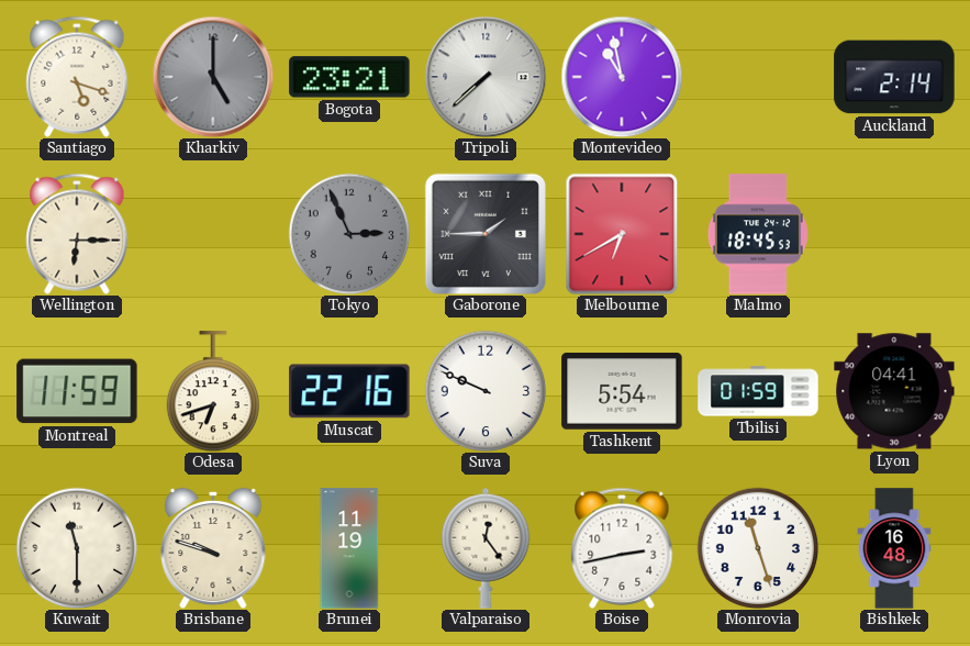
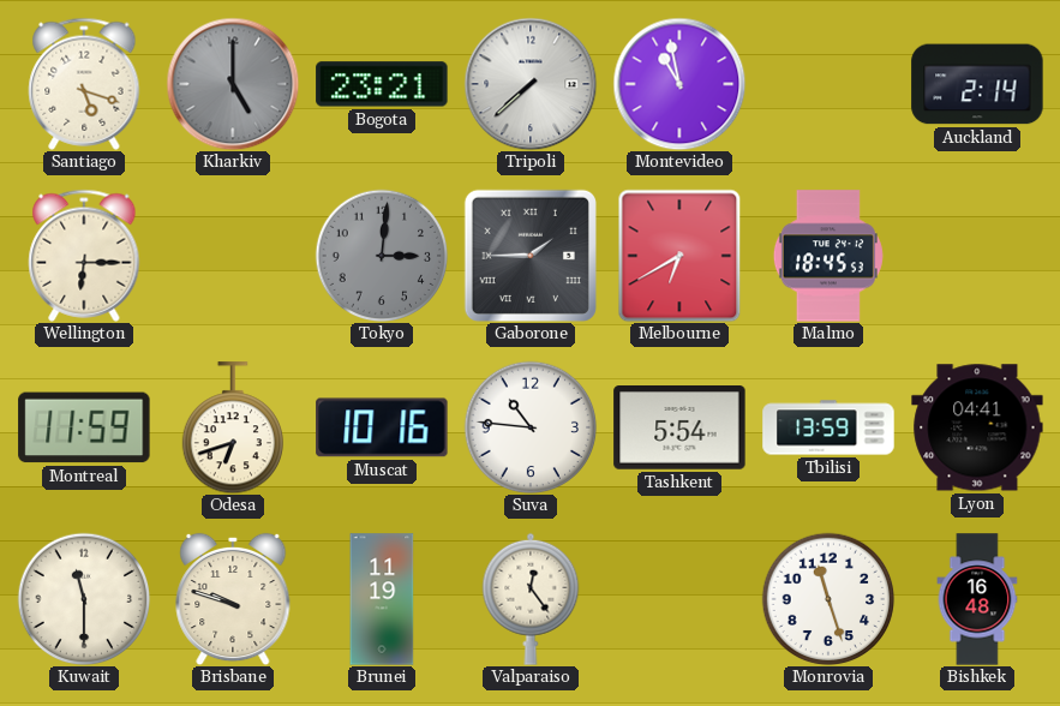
Tokyo: 2:56 -> 3:01
Muscat: 22:16 -> 10:16
Suva: 9:49 -> 10:46
Tbilisi: 01:59 -> 13:59
Boise: 2:43 -> none
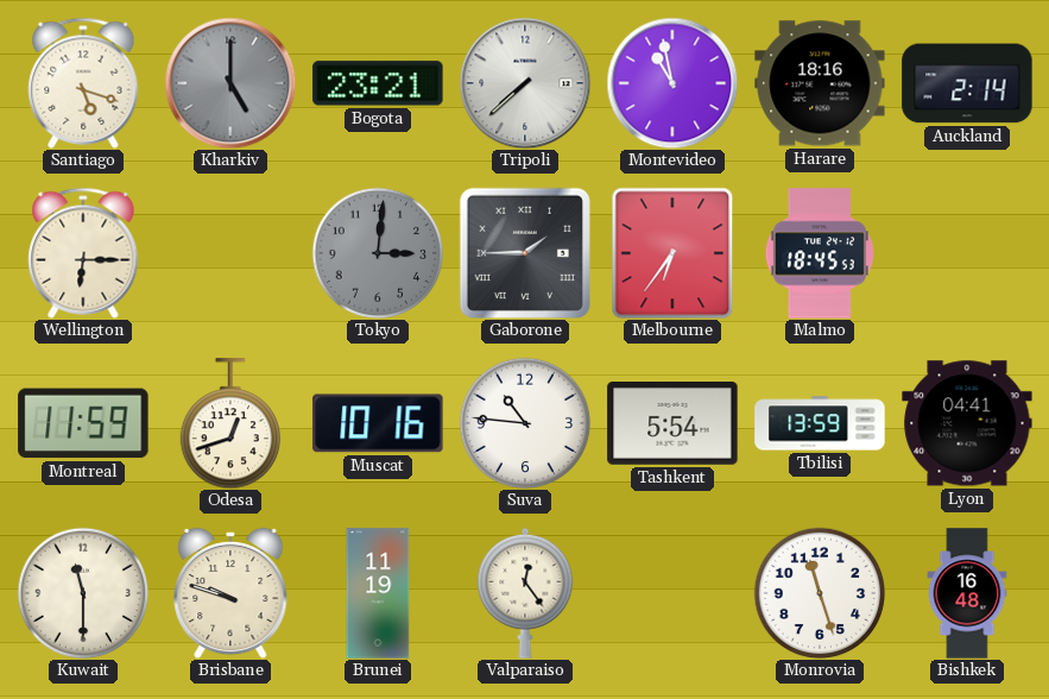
Harare: none -> 18:16
Melbourne: 6:40 -> 6:36
Odesa: 6:42 -> 12:42
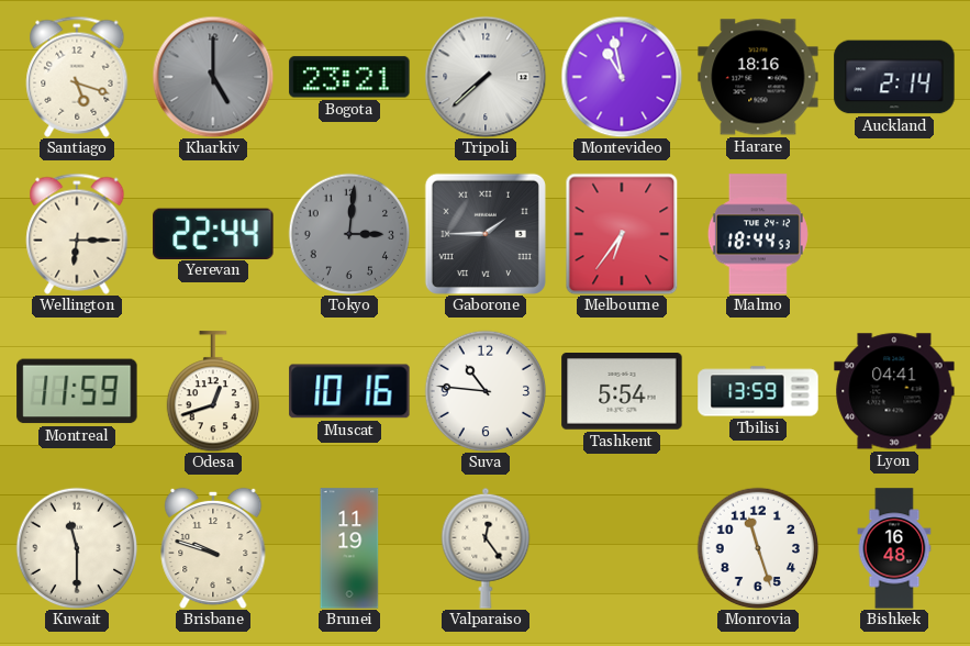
Yerevan: none -> 22:44
Malmo: 18:45 -> 18:44
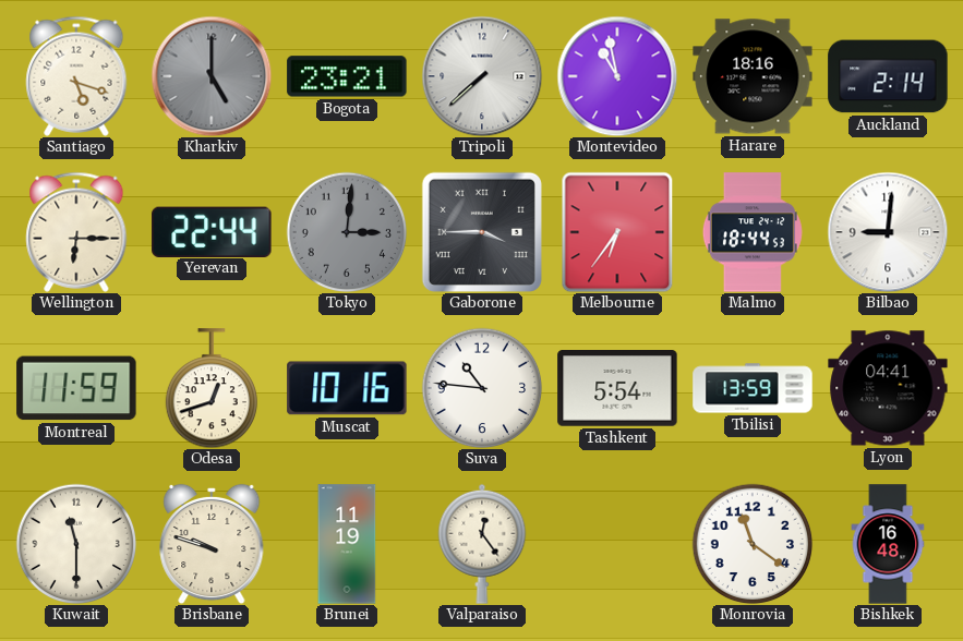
Gaborone: 1:45 -> 3:45
Bilbao: none -> 9:01
Monrovia: 11:27 -> 11:21
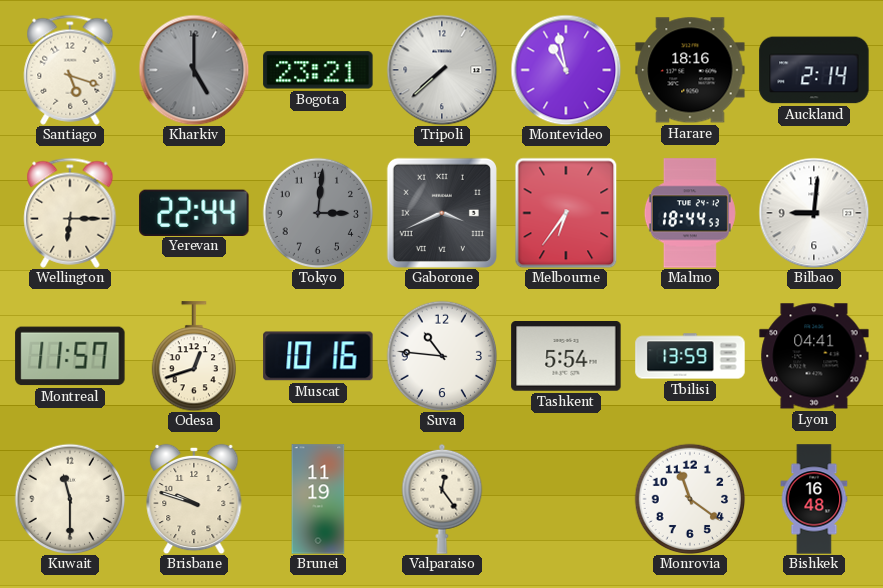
Gaborone: 3:45 -> 3:41
Montreal: 11:59 -> 11:57
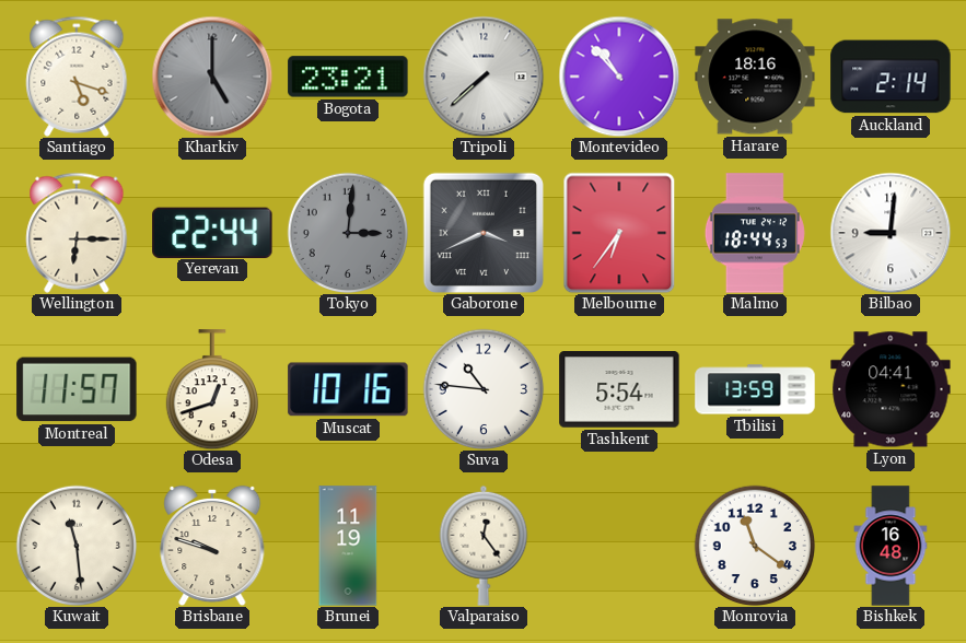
Montevideo: 10:58 -> 10:53
Kuwait: 11:30 -> 11:29
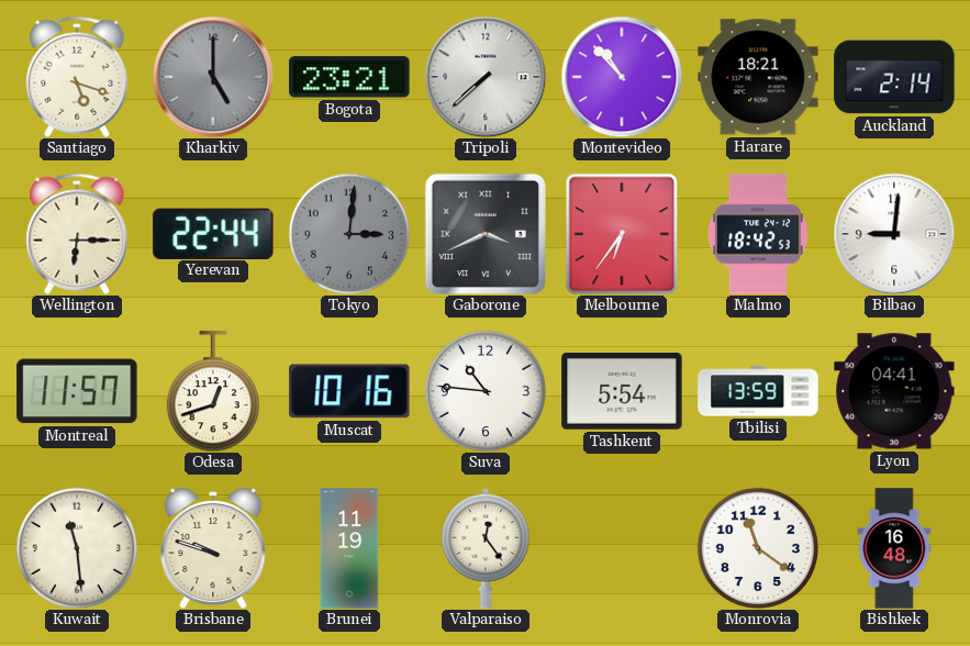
Harare: 18:16 -> 18:21
Malmo: 18:44 -> 18:42
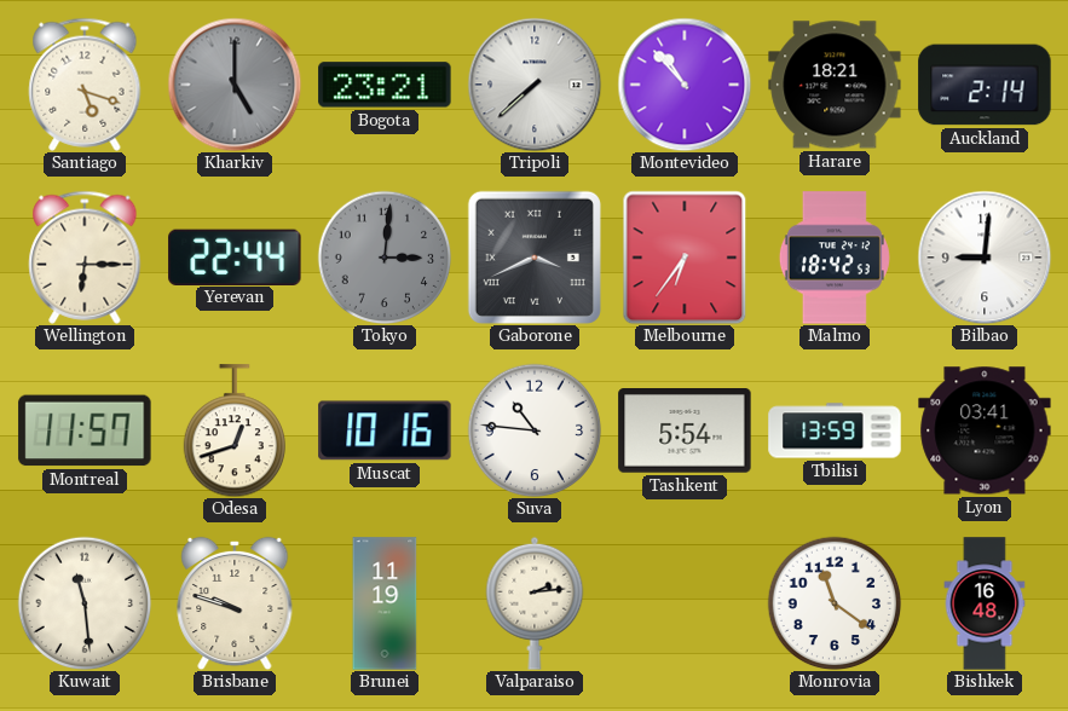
Lyon: 04:41 -> 03:41
Valparaiso: 12:24 -> 2:14
